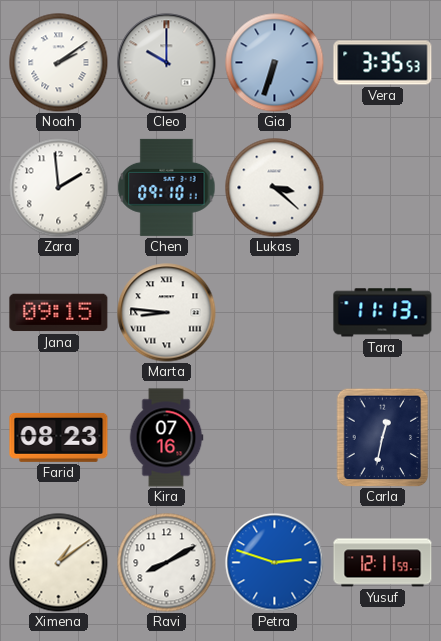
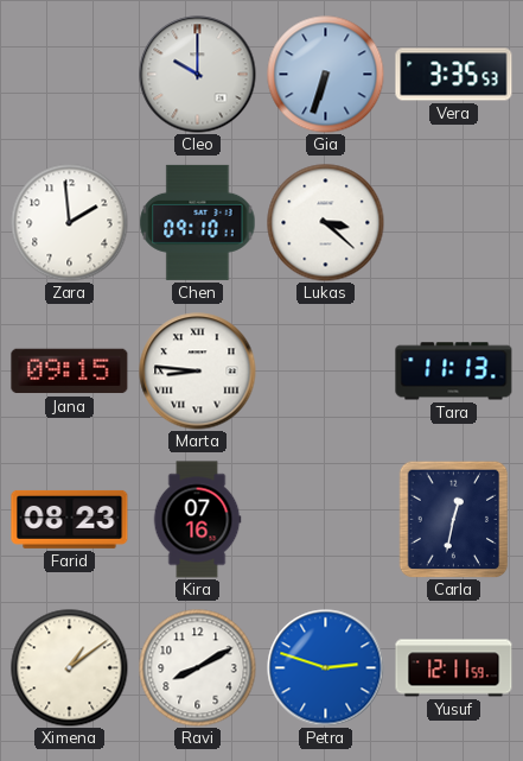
Noah: 2:09 -> none
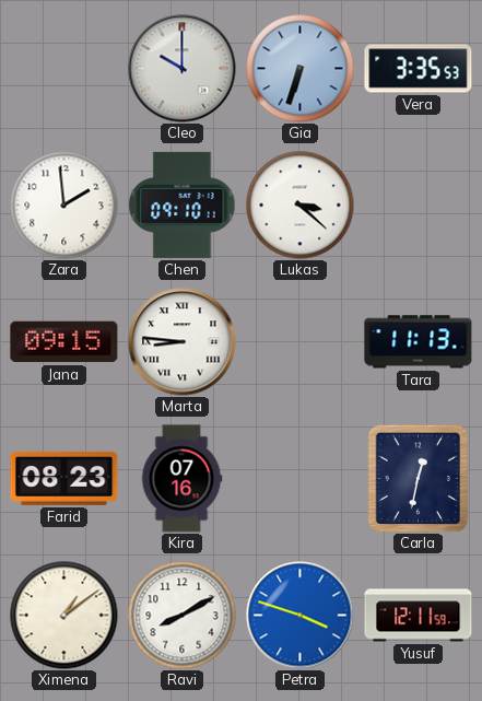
Petra: 2:48 -> 3:48
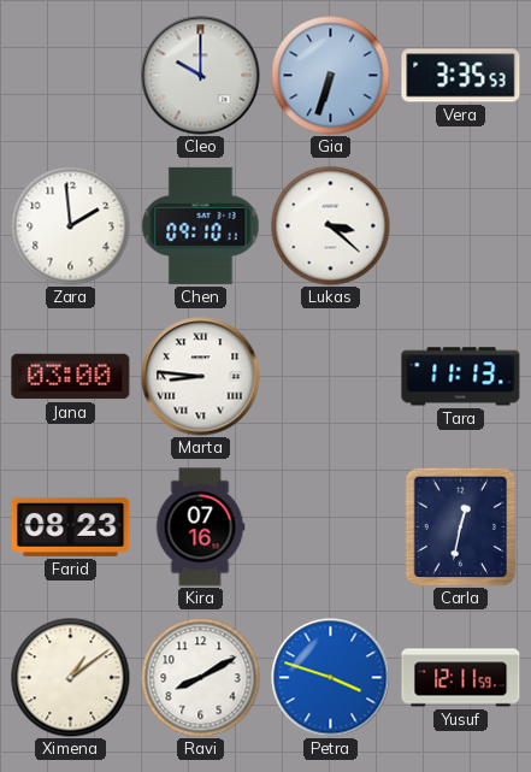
Jana: 09:15 -> 03:00
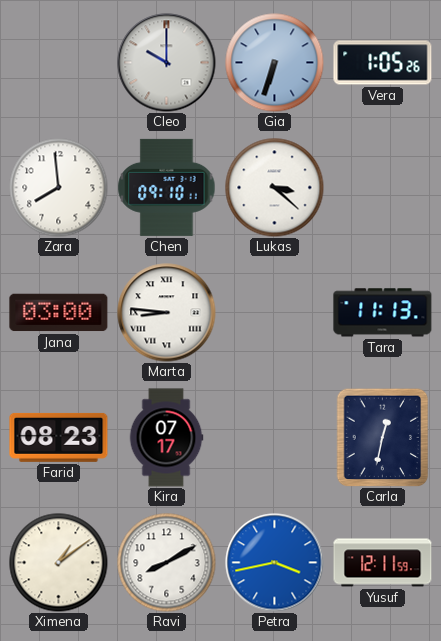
Vera: 3:35 -> 1:05
Zara: 1:59 -> 7:59
Kira: 07:16 -> 07:17
Petra: 3:48 -> 3:43
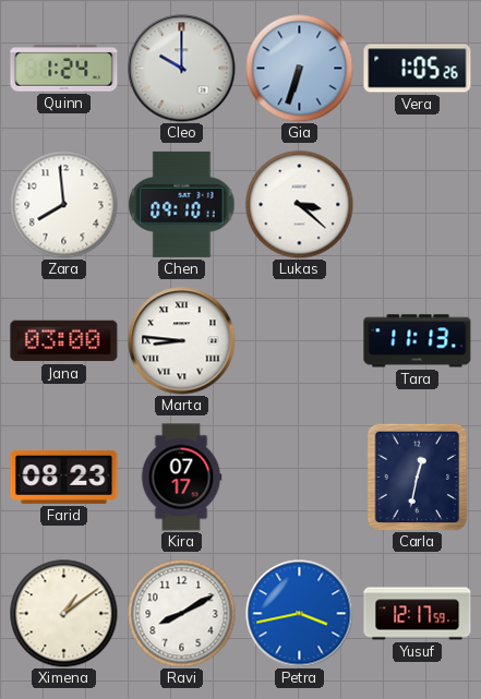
Quinn: none -> 1:24
Yusuf: 12:11 -> 12:17
